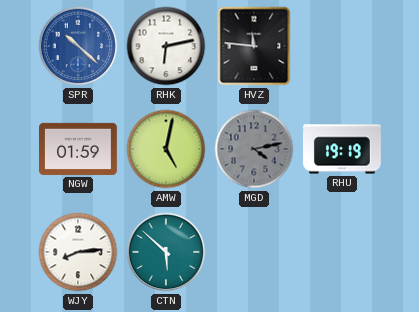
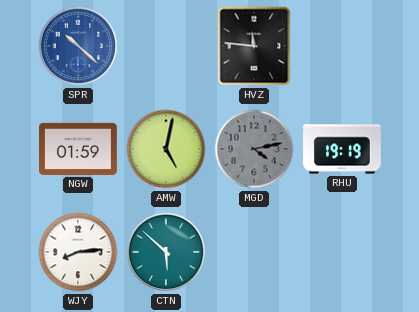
RHK: 6:13 -> none
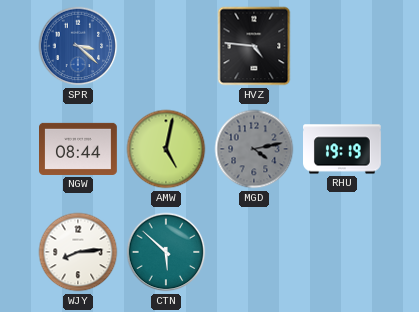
SPR: 10:22 -> 3:22
HVZ: 11:46 -> 4:46
NGW: 01:59 -> 08:44
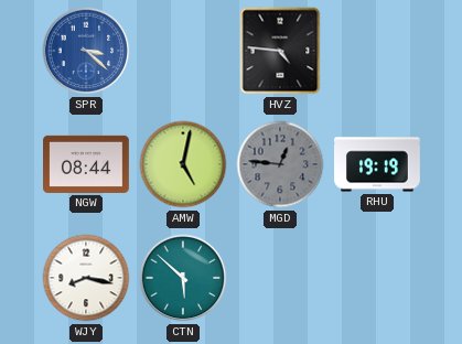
MGD: 4:13 -> 12:46
WJY: 8:14 -> 8:17
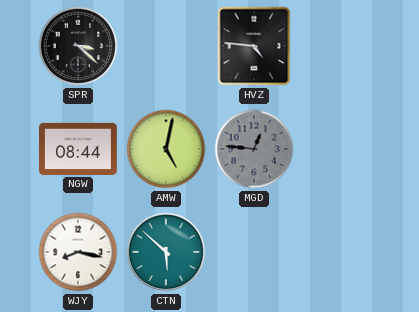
SPR dial: blue -> black
RHU: 19:19 -> none
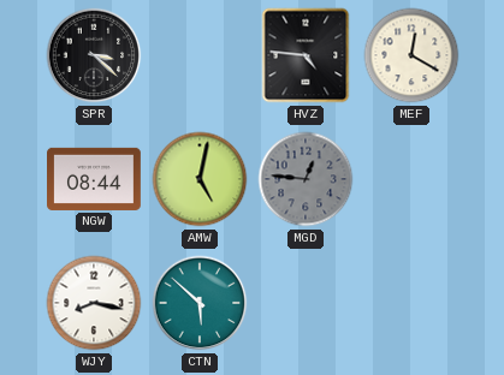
MEF: none -> 12:20
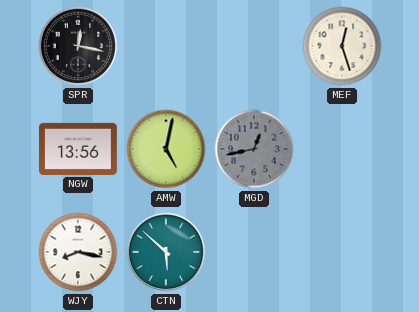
SPR: 3:22 -> 12:17
HVZ: 4:46 -> none
MEF: 12:20 -> 12:27
NGW: 08:44 -> 13:56
MGD: 12:46 -> 12:43
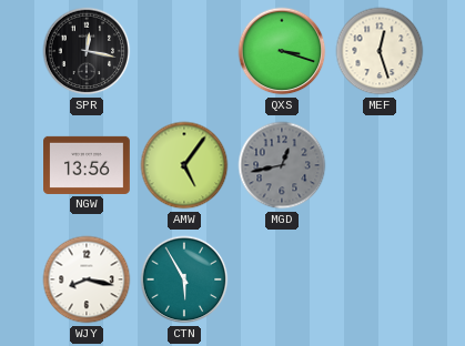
QXS: none -> 3:18
AMW: 5:02 -> 5:06
CTN: 5:52 -> 5:55
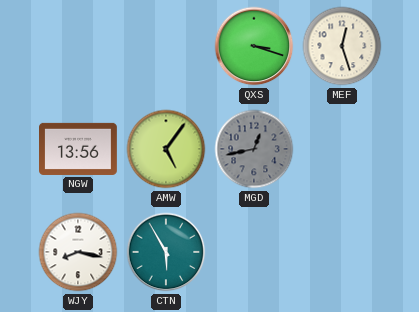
SPR: 12:17 -> none
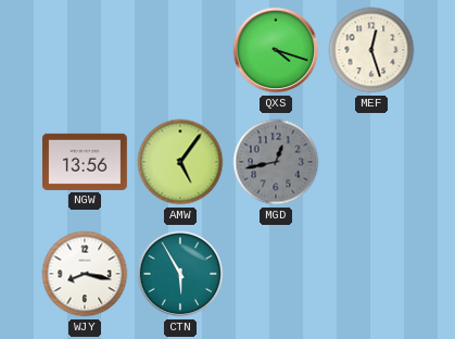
QXS: 3:18 -> 4:18
